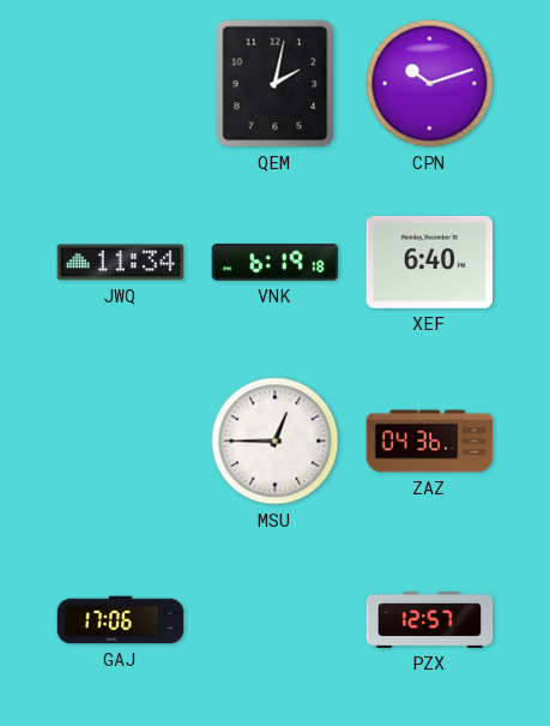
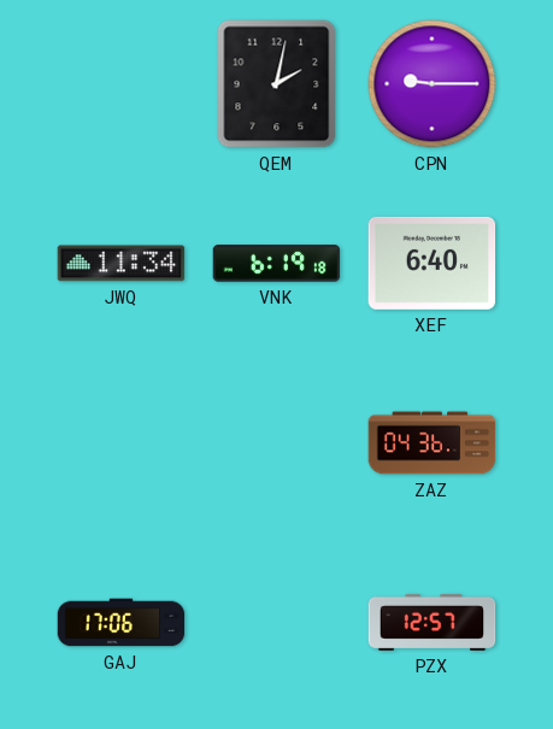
CPN: 10:12 -> 9:15
MSU: 12:45 -> none
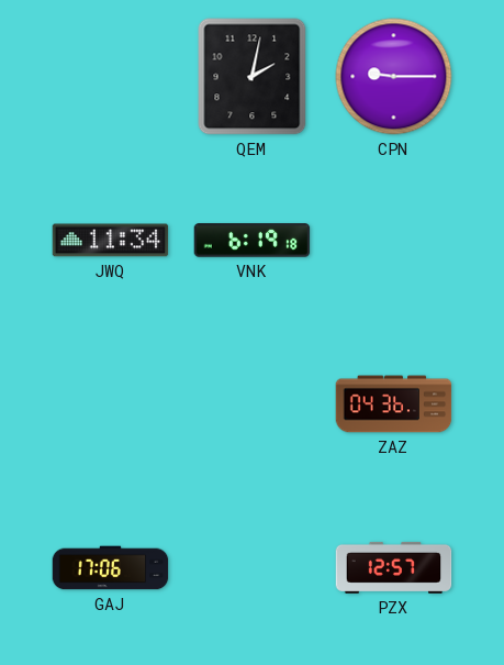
XEF: 6:40 -> none
